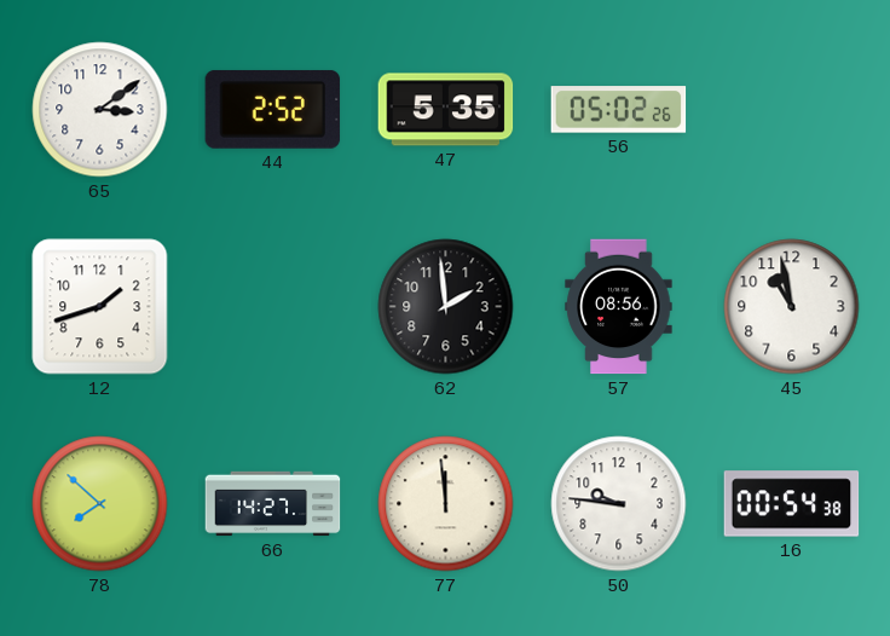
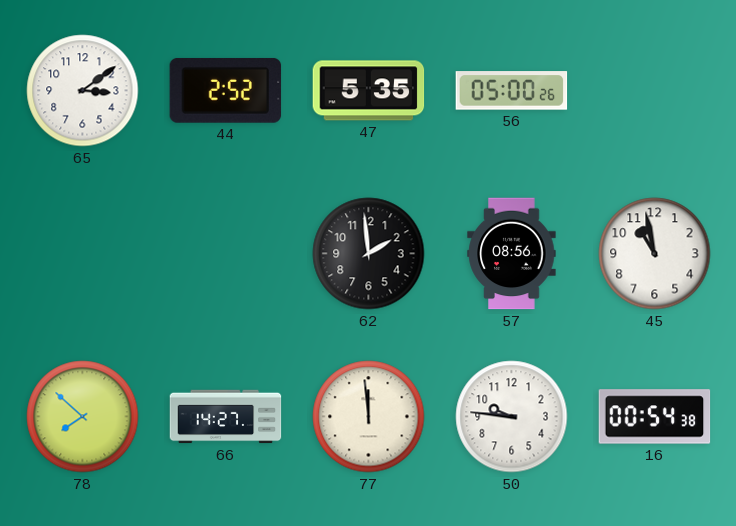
56: 05:02 -> 05:00
12: 1:42 -> none
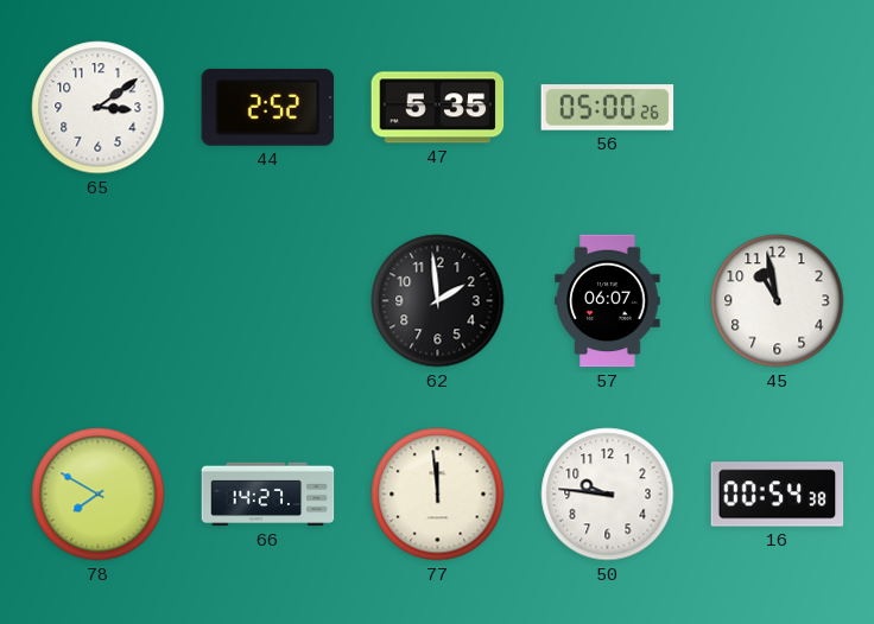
57: 08:56 -> 06:07
78: 7:52 -> 7:50
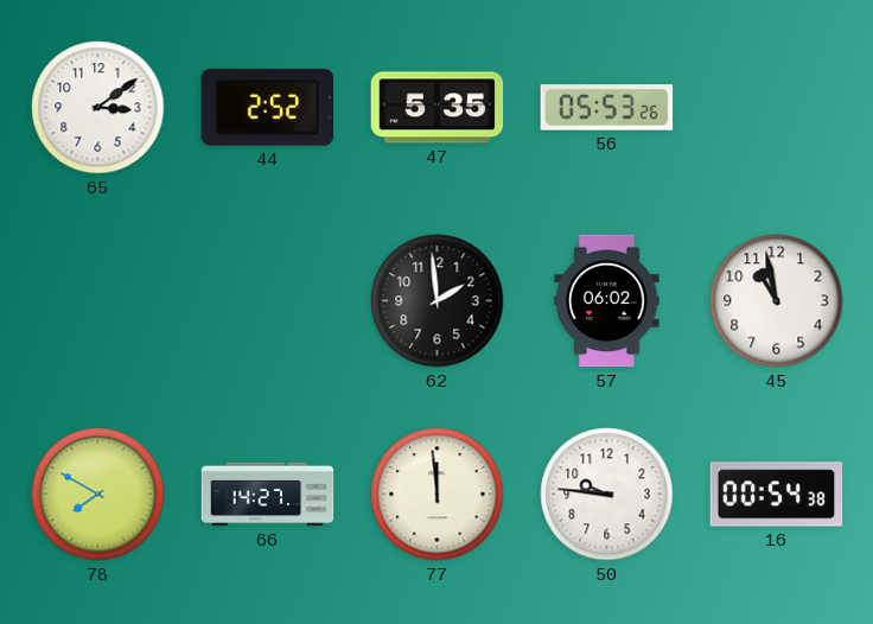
56: 05:00 -> 05:53
57: 06:07 -> 06:02
